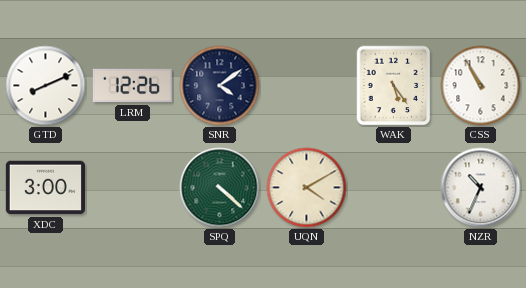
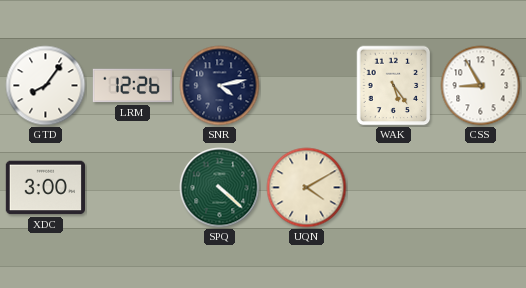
GTD: 8:11 -> 8:06
SNR: 4:09 -> 4:13
CSS: 10:55 -> 8:55
NZR: 10:34 -> none
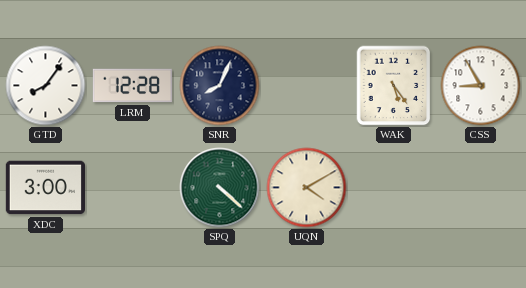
LRM: 12:26 -> 12:28
SNR: 4:13 -> 8:04
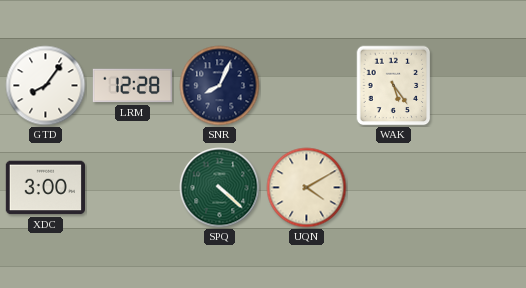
CSS: 8:55 -> none
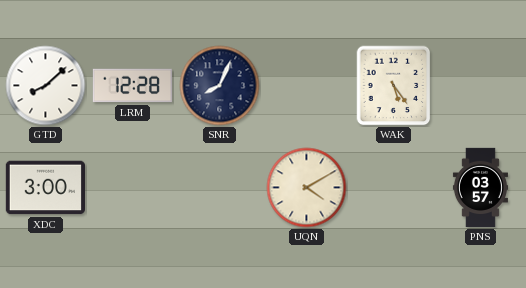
GTD: 8:06 -> 8:08
SPQ: 4:22 -> none
PNS: none -> 03:57
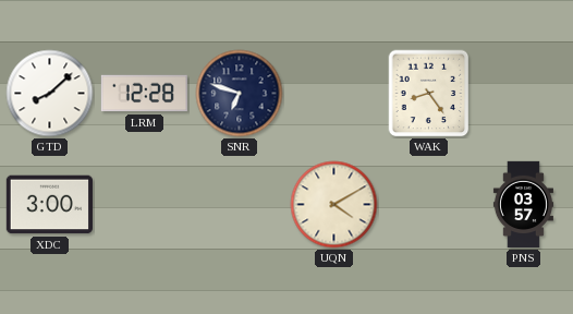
SNR: 8:04 -> 6:48
WAK: 5:24 -> 8:24
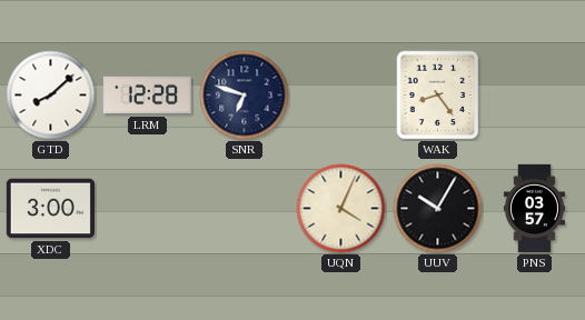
UQN: 4:10 -> 4:04
UUV: none -> 10:05
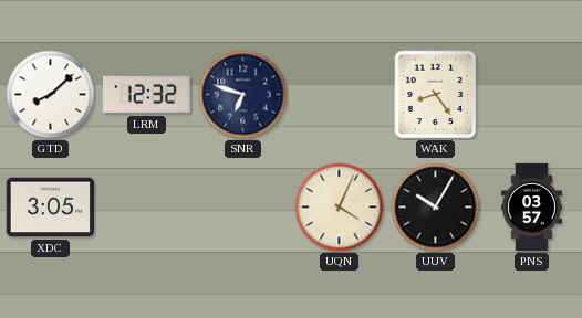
LRM: 12:28 -> 12:32
XDC: 3:00 -> 3:05
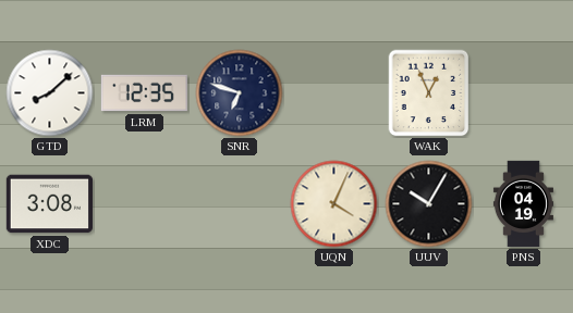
LRM: 12:32 -> 12:35
WAK: 8:24 -> 12:56
XDC: 3:05 -> 3:08
PNS: 03:57 -> 04:19
